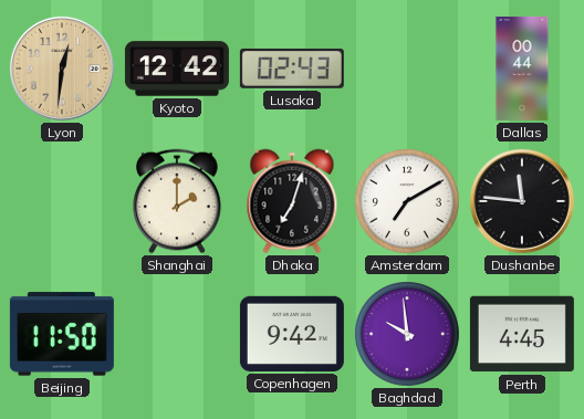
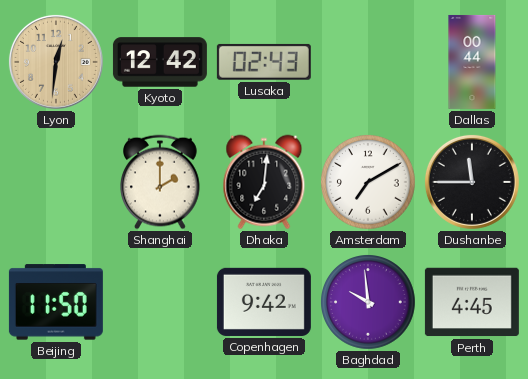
Dhaka: 7:03 -> 7:01
Dushanbe: 11:46 -> 11:45
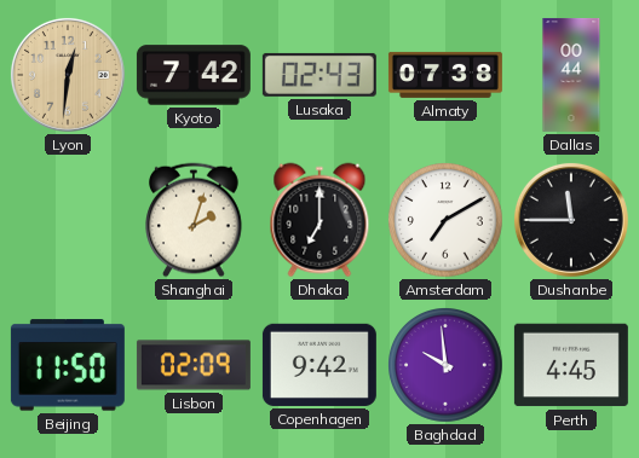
Kyoto: 12:42 -> 7:42
Almaty: none -> 07:38
Shanghai: 2:00 -> 2:03
Dhaka: 7:01 -> 7:00
Lisbon: none -> 02:09
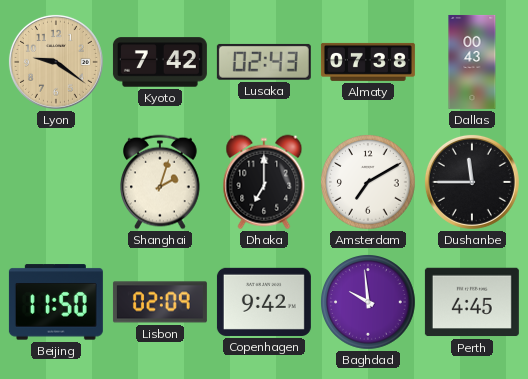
Lyon: 12:31 -> 9:21
Dallas: 00:44 -> 00:43
